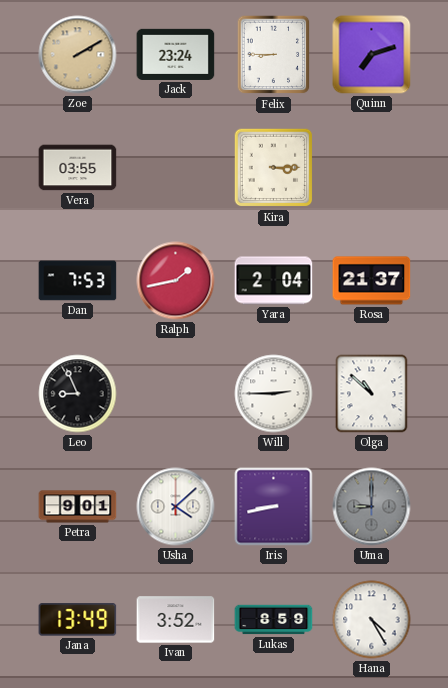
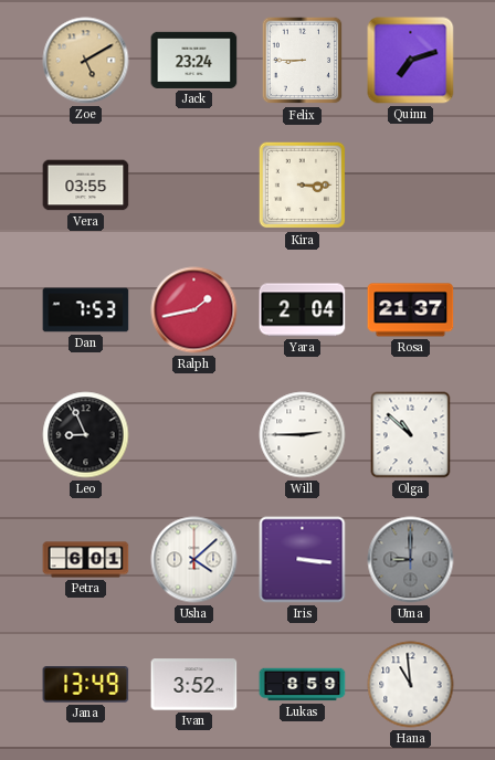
Zoe: 2:10 -> 5:10
Petra: 9:01 -> 6:01
Iris: 8:43 -> 3:16
Hana: 4:25 -> 10:59
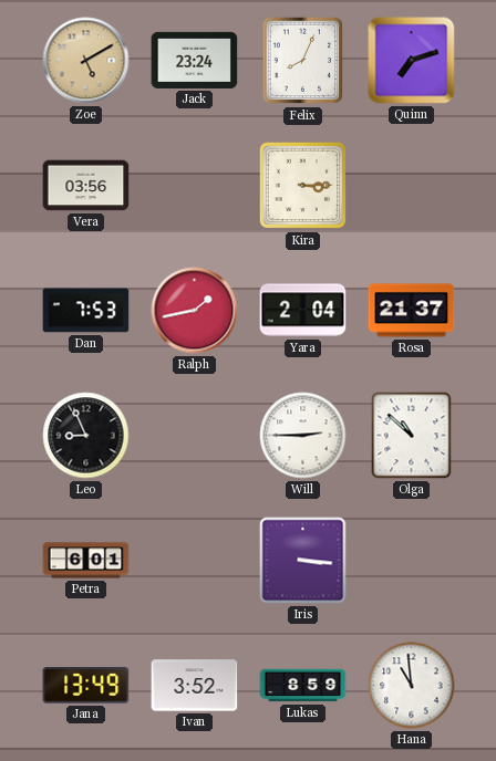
Felix: 8:45 -> 8:04
Vera: 03:55 -> 03:56
Usha: 4:08 -> none
Uma: 9:00 -> none
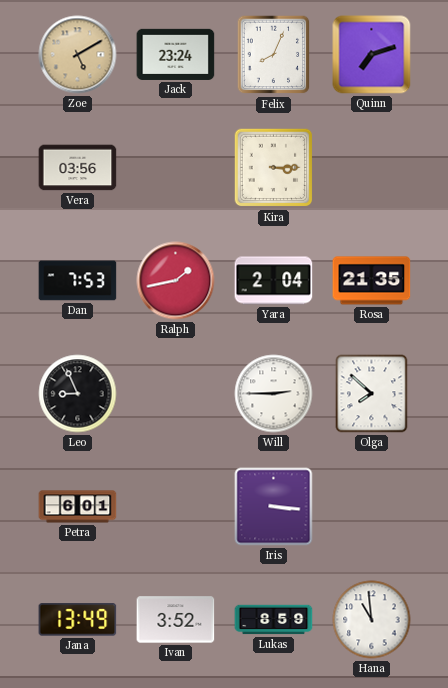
Rosa: 21:37 -> 21:35
Olga: 10:52 -> 7:52
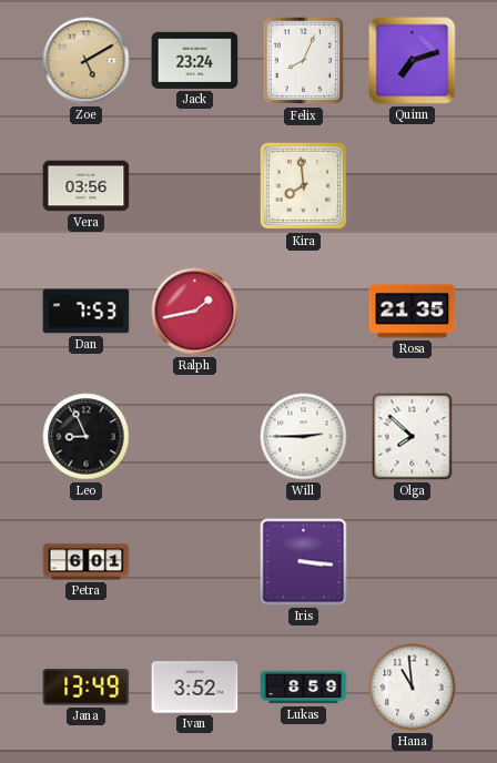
Kira: 3:15 -> 7:59
Yara: 2:04 -> none
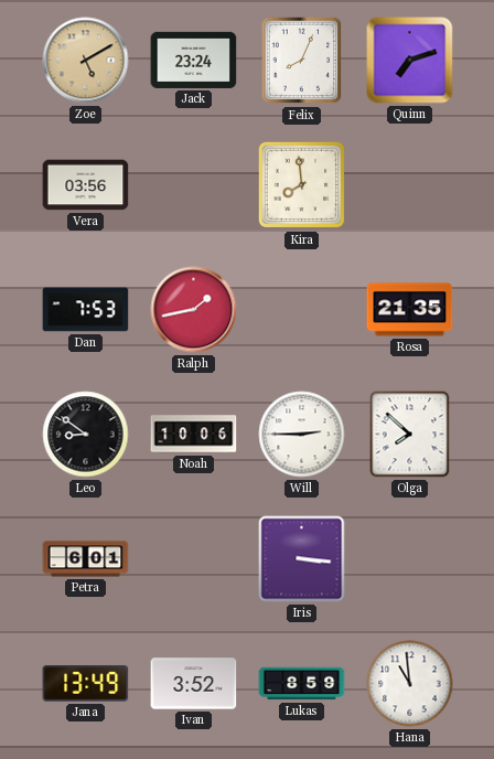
Leo: 8:56 -> 8:51
Noah: none -> 10:06
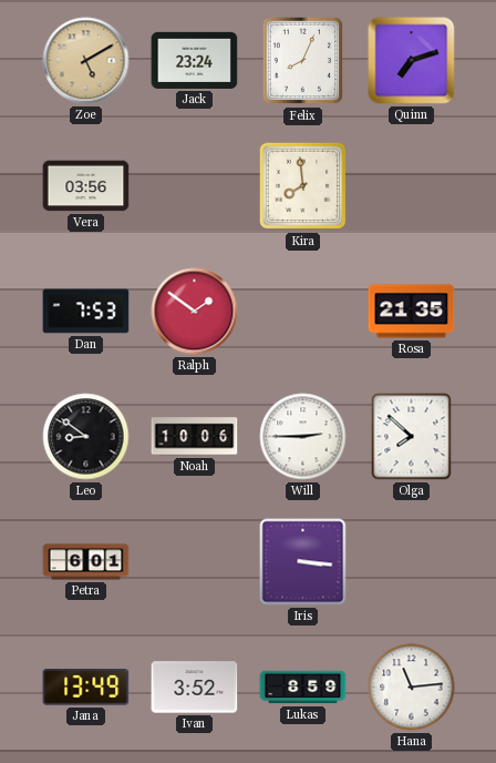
Ralph: 1:43 -> 1:51
Hana: 10:59 -> 11:14
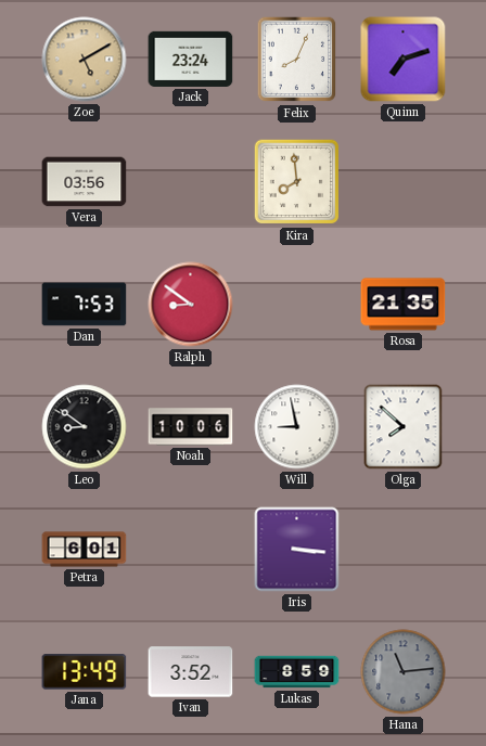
Ralph: 1:51 -> 8:51
Will: 2:45 -> 8:58
Hana dial: white -> grey
